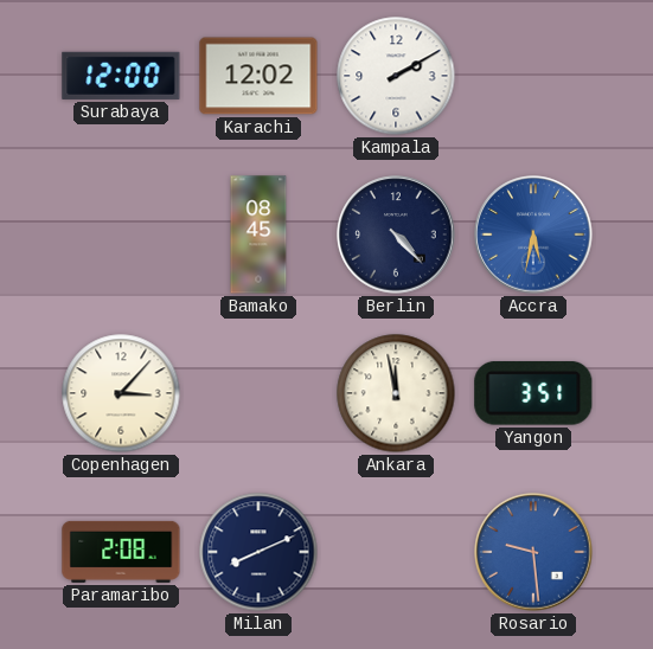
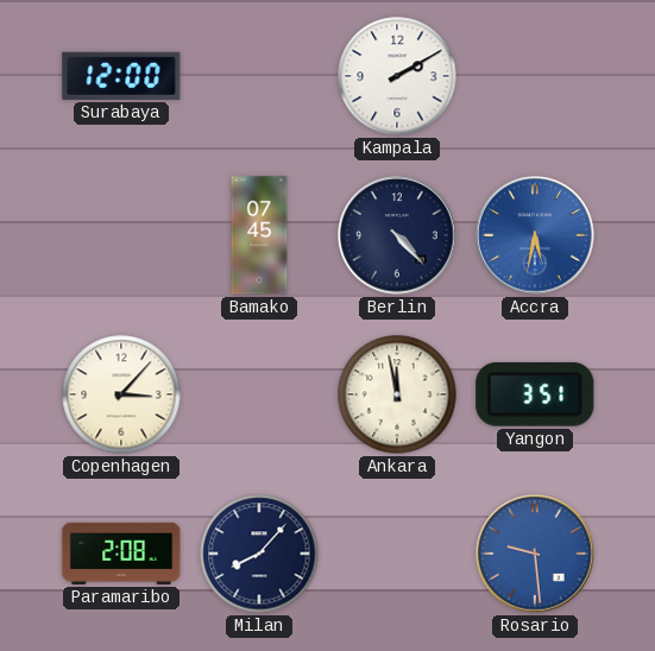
Karachi: 12:02 -> none
Bamako: 08:45 -> 07:45
Milan: 8:11 -> 8:07
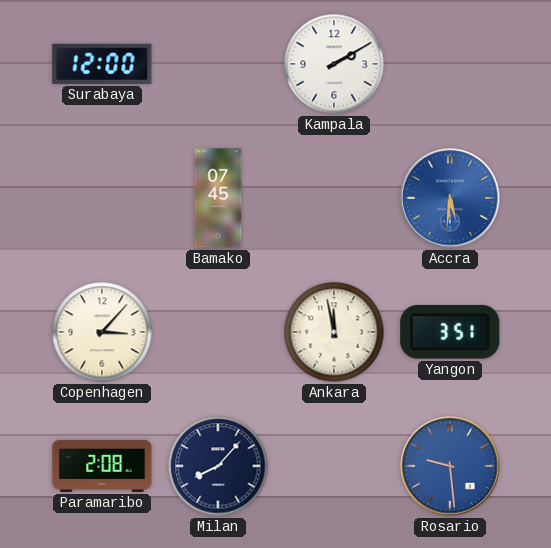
Berlin: 4:23 -> none
Accra: 5:32 -> 5:31
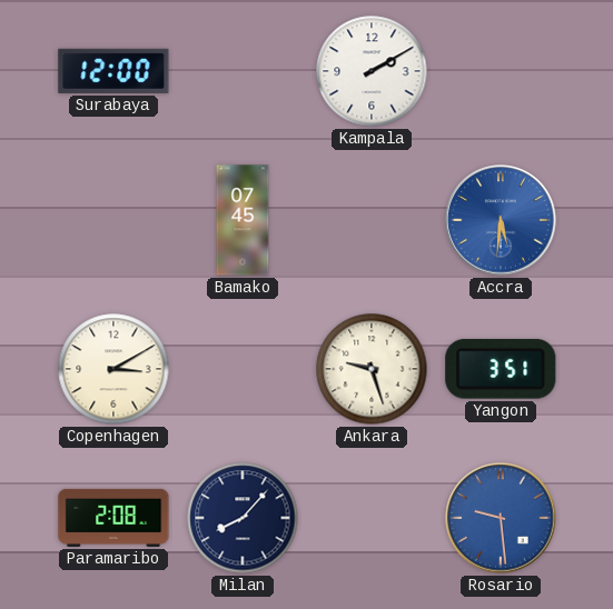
Copenhagen: 3:07 -> 3:10
Ankara: 11:58 -> 9:27
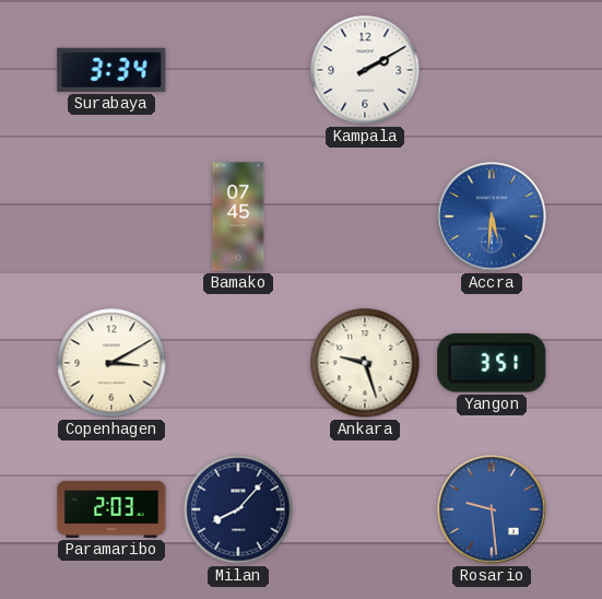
Surabaya: 12:00 -> 3:34
Paramaribo: 2:08 -> 2:03
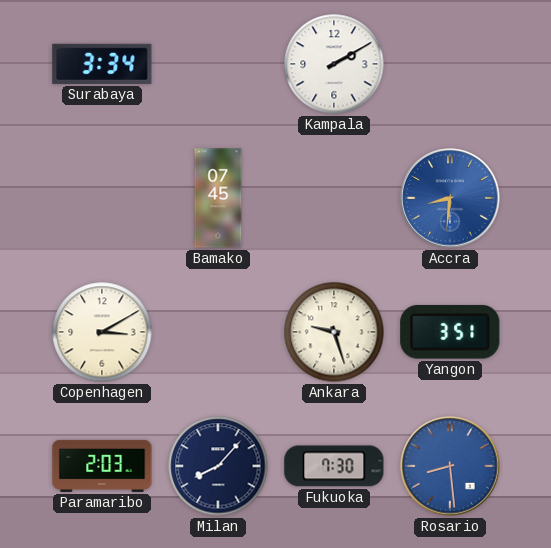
Accra: 5:31 -> 8:31
Fukuoka: none -> 7:30
Rosario: 9:29 -> 8:29
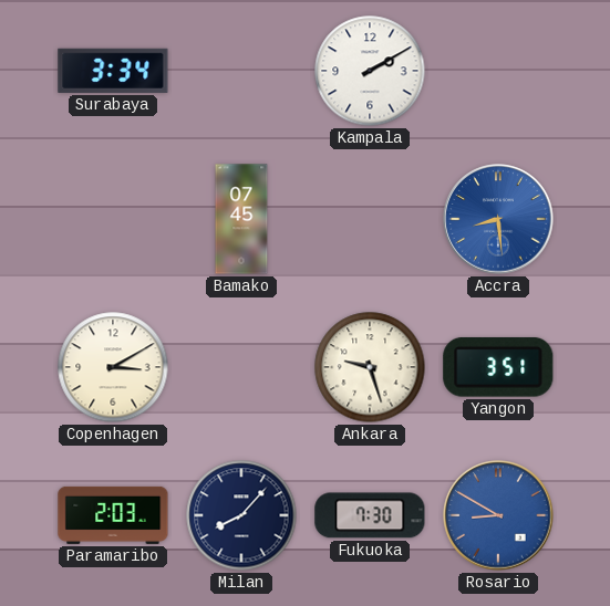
Accra: 8:31 -> 8:29
Rosario: 8:29 -> 8:50
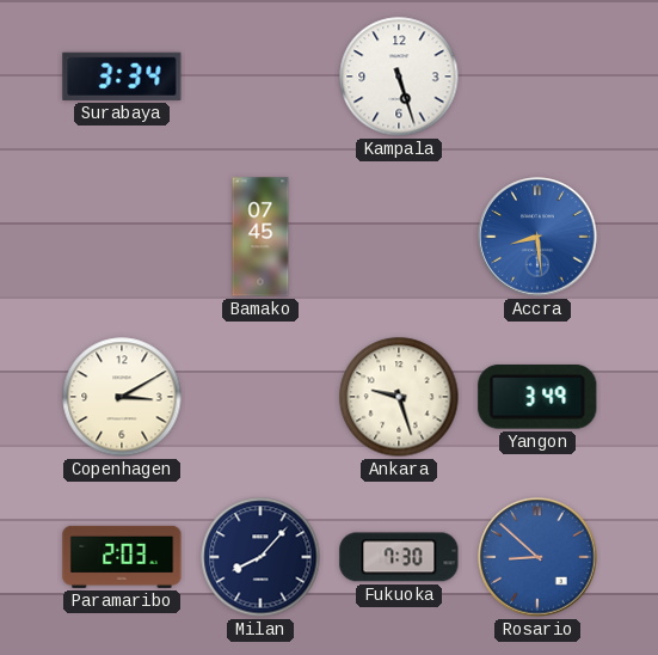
Kampala: 2:10 -> 5:27
Yangon: 3:51 -> 3:49
Rosario: 8:50 -> 8:52
